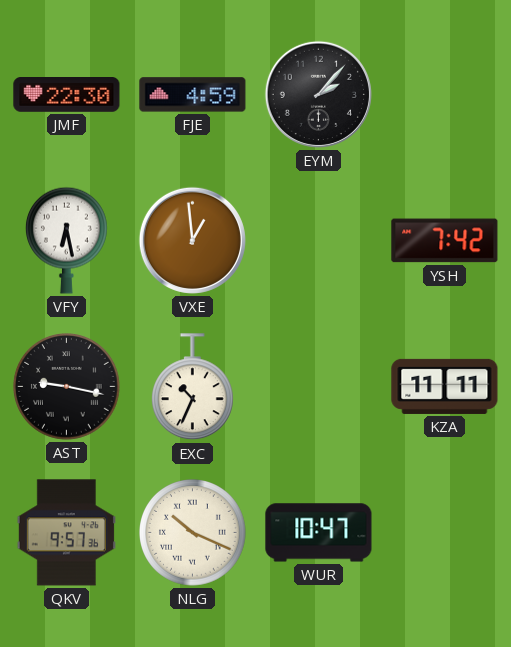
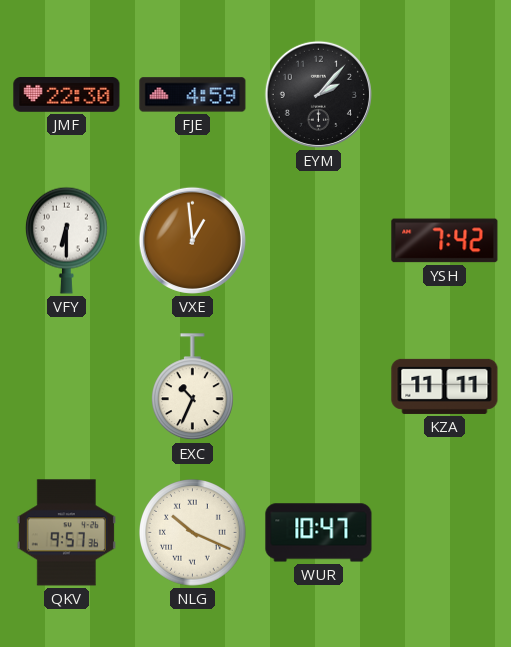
VFY: 6:28 -> 6:30
AST: 9:17 -> none
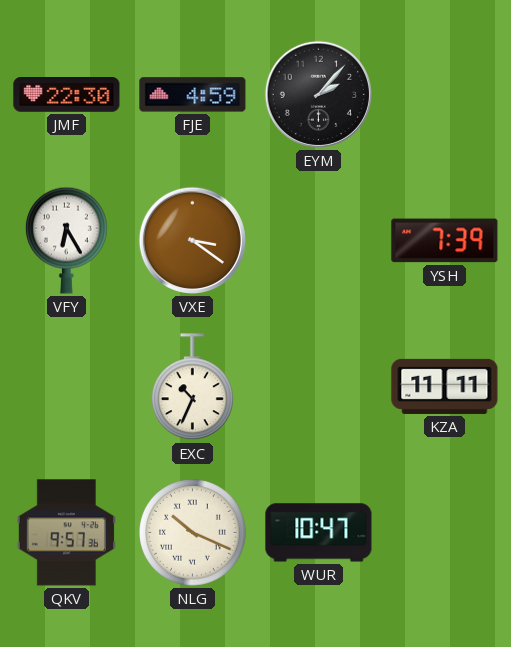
VFY: 6:30 -> 6:25
VXE: 12:59 -> 3:21
YSH: 7:42 -> 7:39
